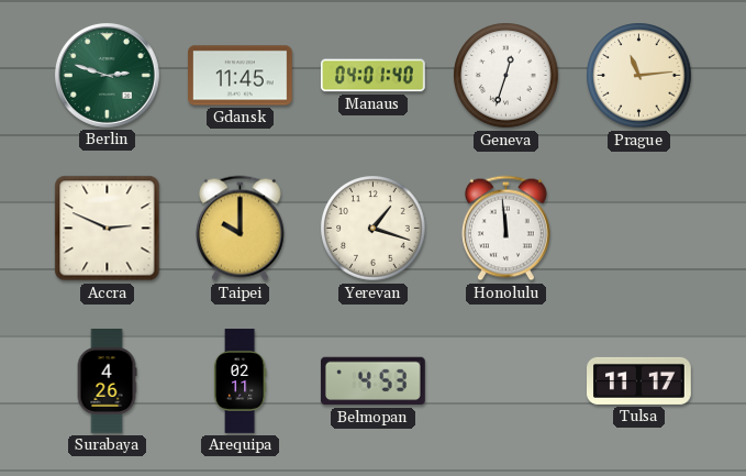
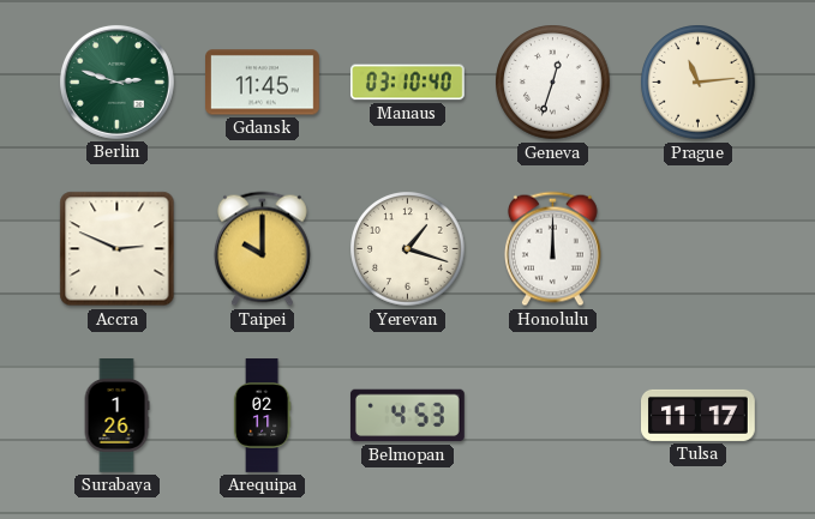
Manaus: 04:01 -> 03:10
Honolulu: 11:59 -> 12:00
Surabaya: 4:26 -> 1:26
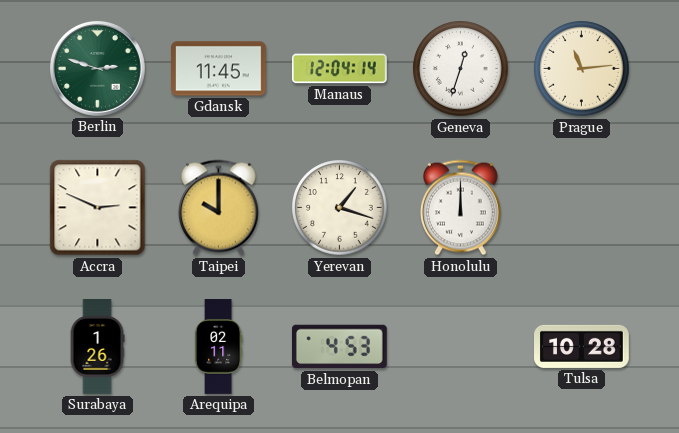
Manaus: 03:10 -> 12:04
Tulsa: 11:17 -> 10:28
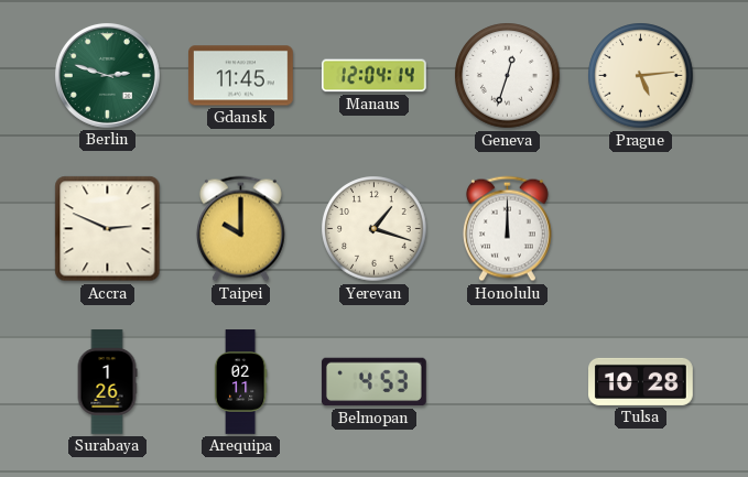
Prague: 11:14 -> 5:14
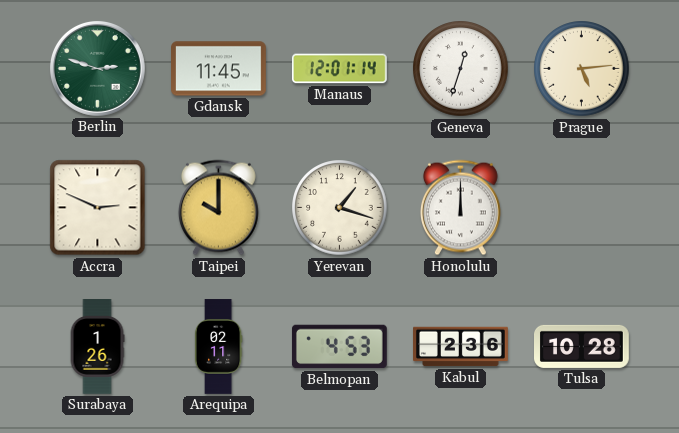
Manaus: 12:04 -> 12:01
Kabul: none -> 2:36
